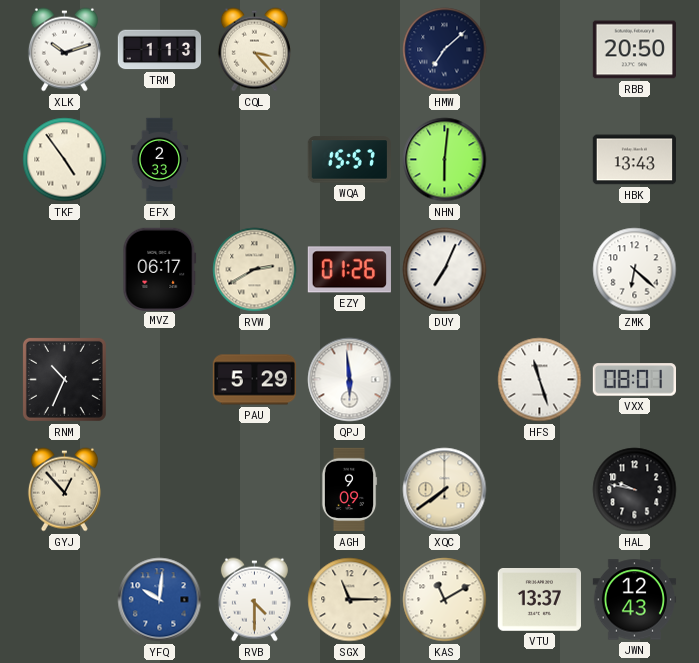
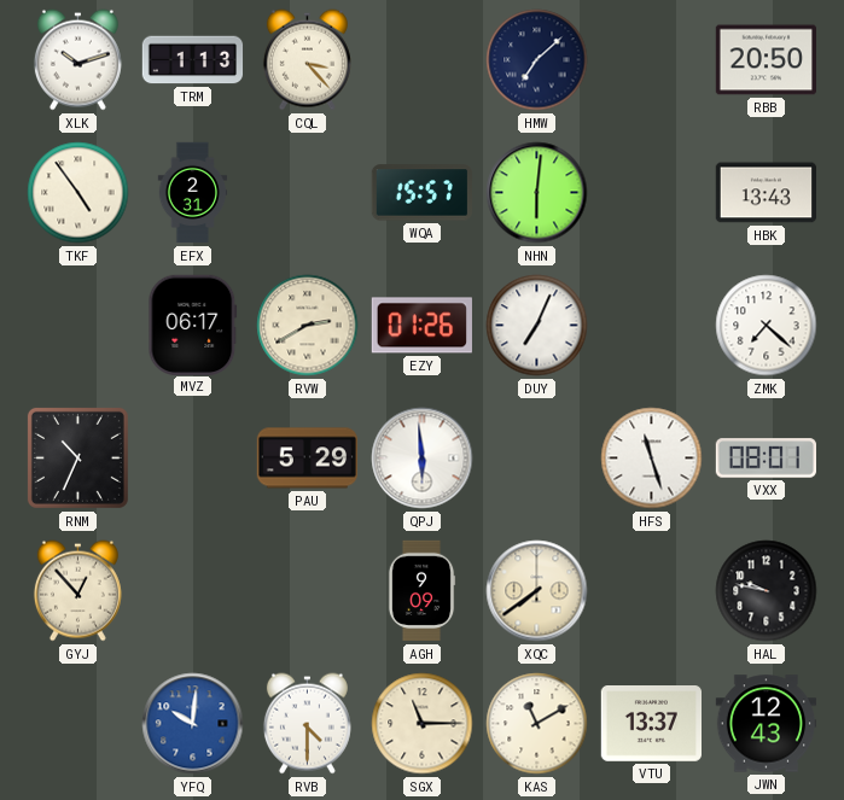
EFX: 2:33 -> 2:31
ZMK: 6:22 -> 7:22
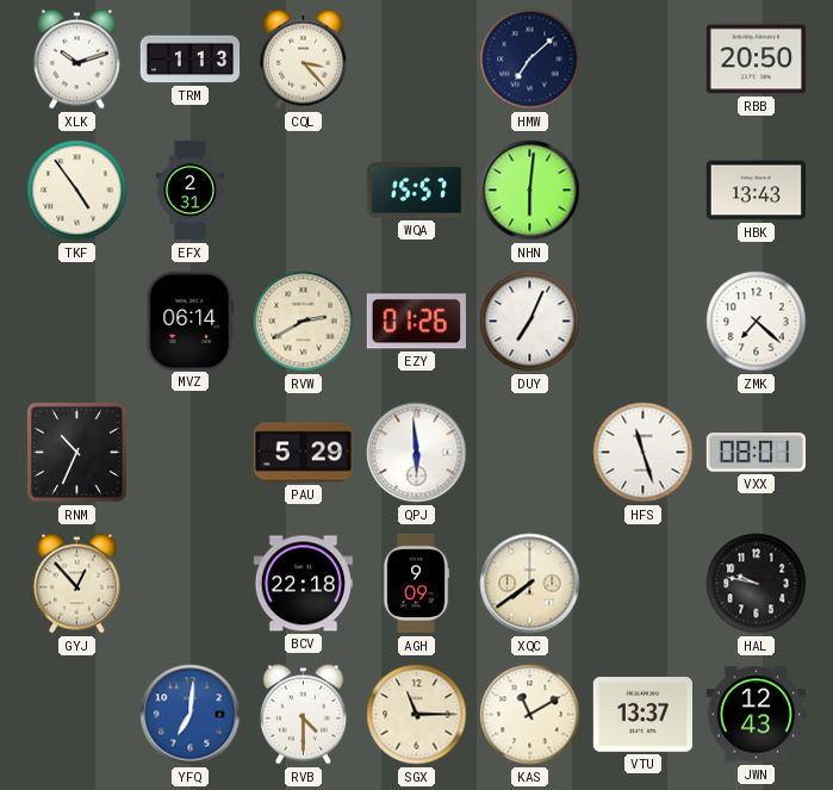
MVZ: 06:17 -> 06:14
BCV: none -> 22:18
YFQ: 10:01 -> 7:01
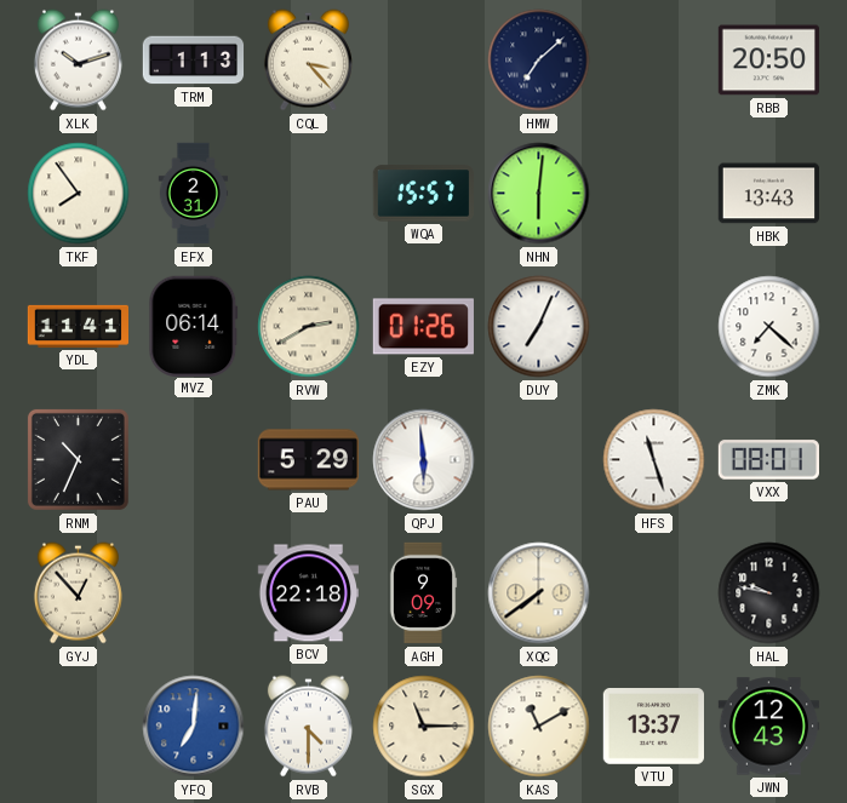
TKF: 4:54 -> 7:54
YDL: none -> 11:41
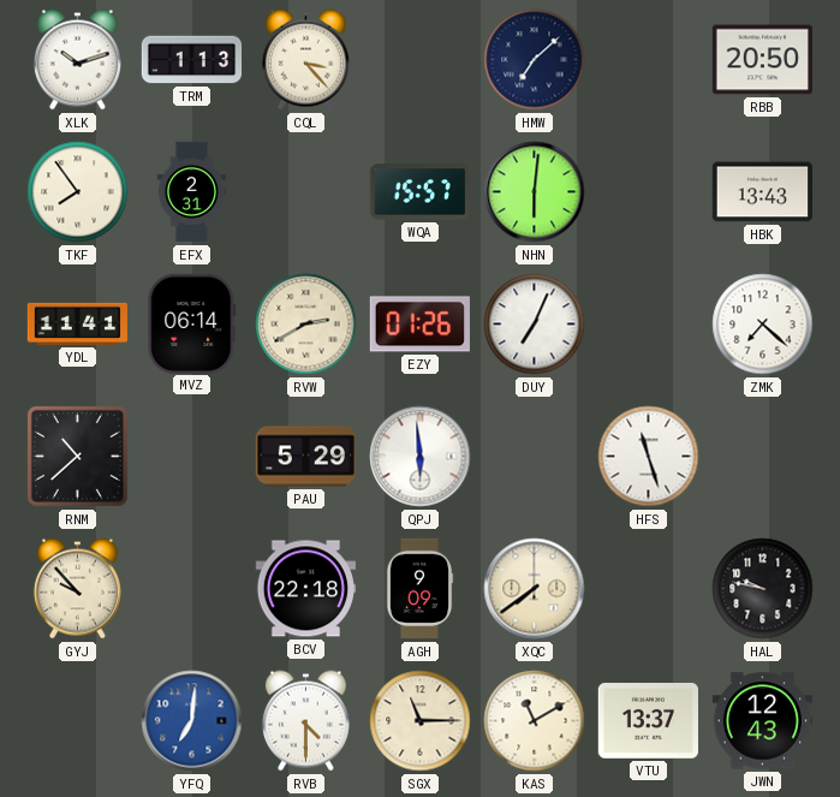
RNM: 10:34 -> 10:38
VXX: 08:01 -> none
GYJ: 12:53 -> 9:53
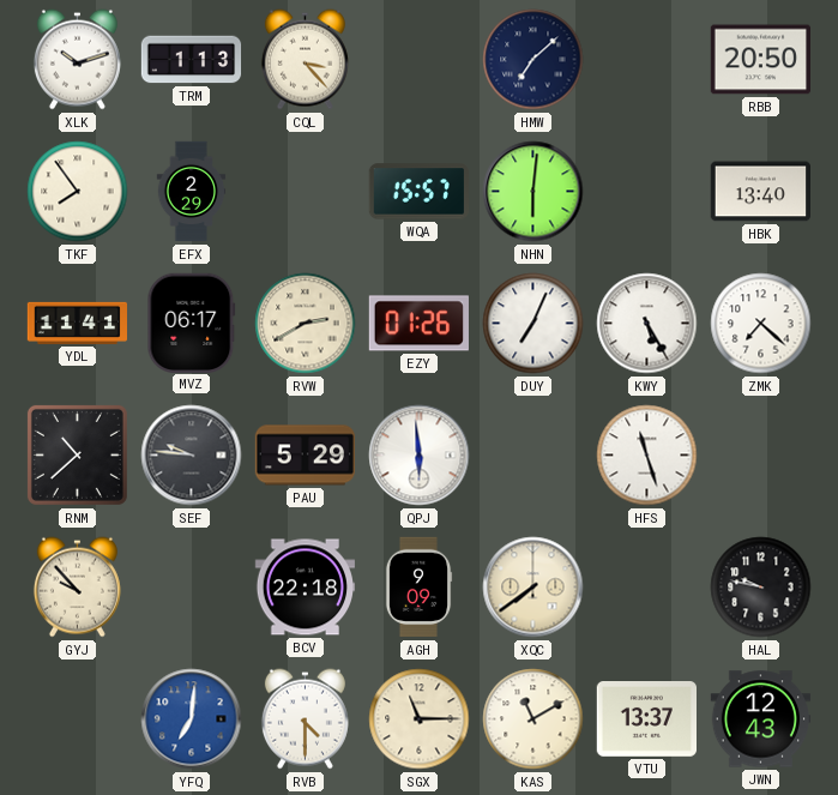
EFX: 2:31 -> 2:29
HBK: 13:43 -> 13:40
MVZ: 06:14 -> 06:17
KWY: none -> 5:25
SEF: none -> 9:46
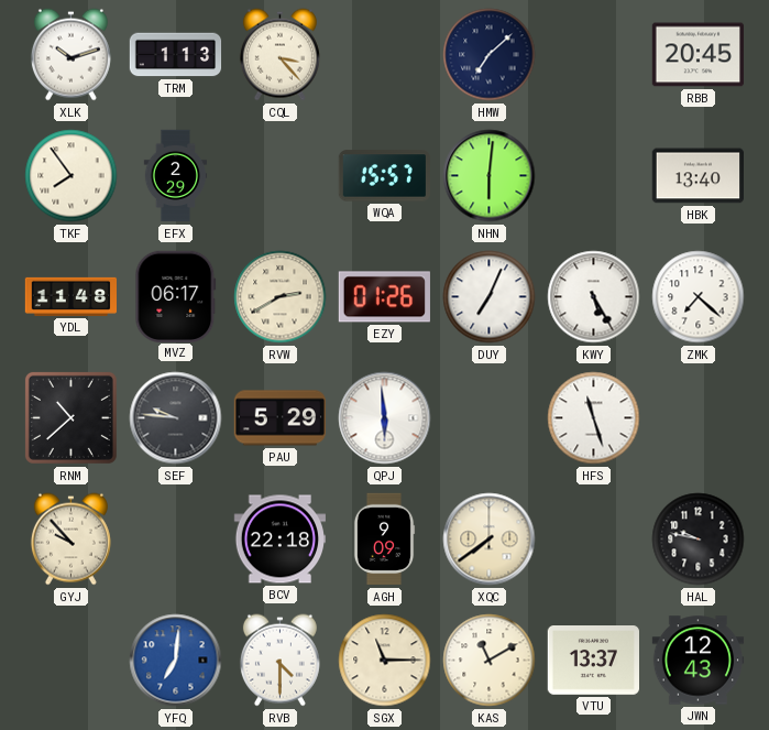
RBB: 20:50 -> 20:45
YDL: 11:41 -> 11:48
